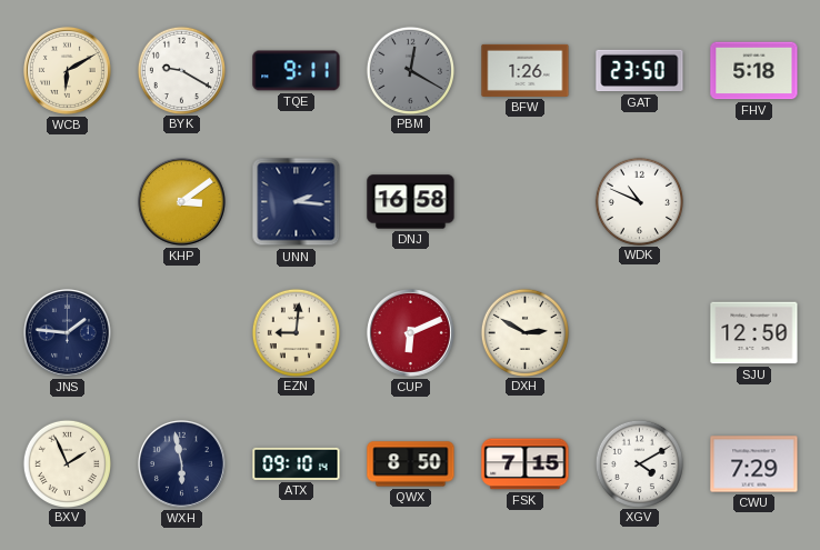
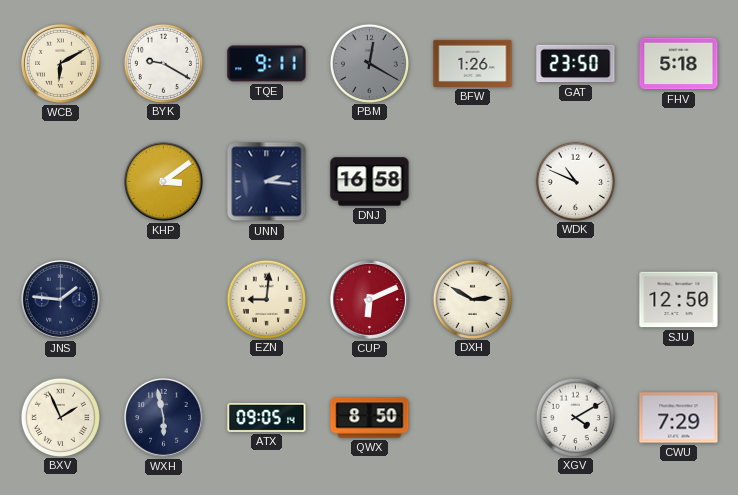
ATX: 09:10 -> 09:05
FSK: 7:15 -> none
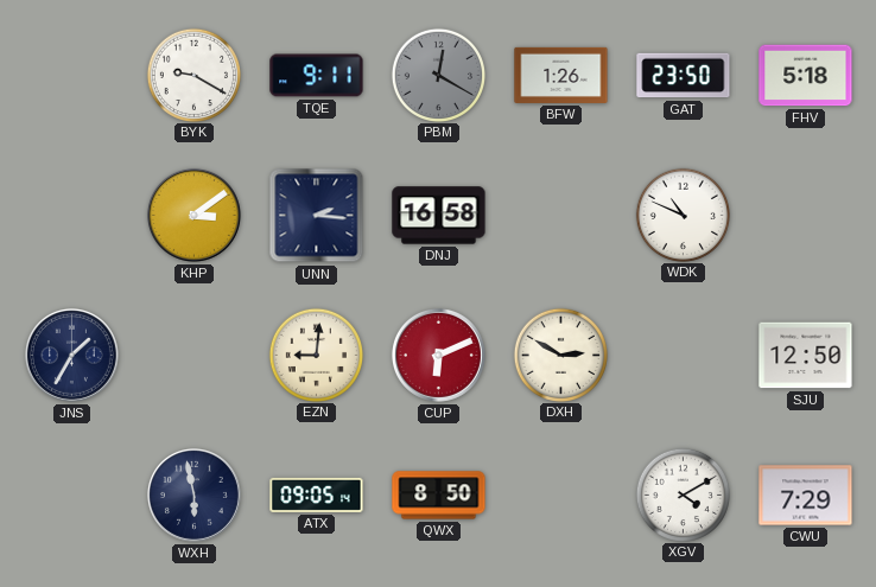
WCB: 6:10 -> none
JNS: 1:46 -> 1:35
BXV: 1:56 -> none
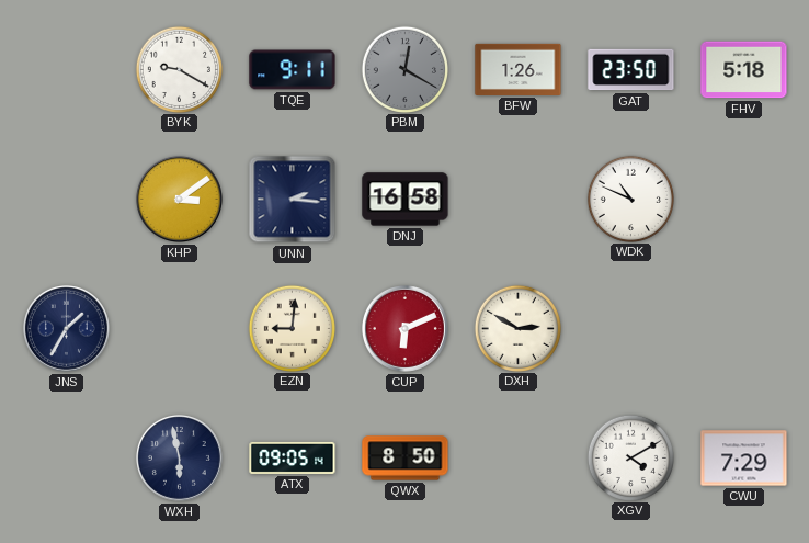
SJU: 12:50 -> none
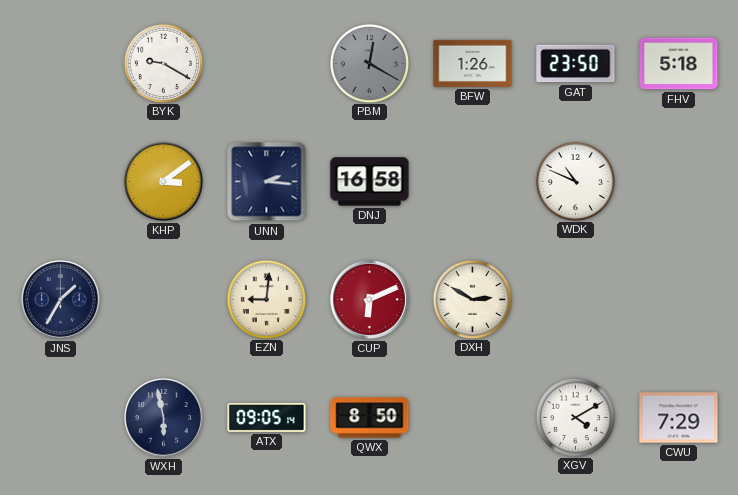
TQE: 9:11 -> none
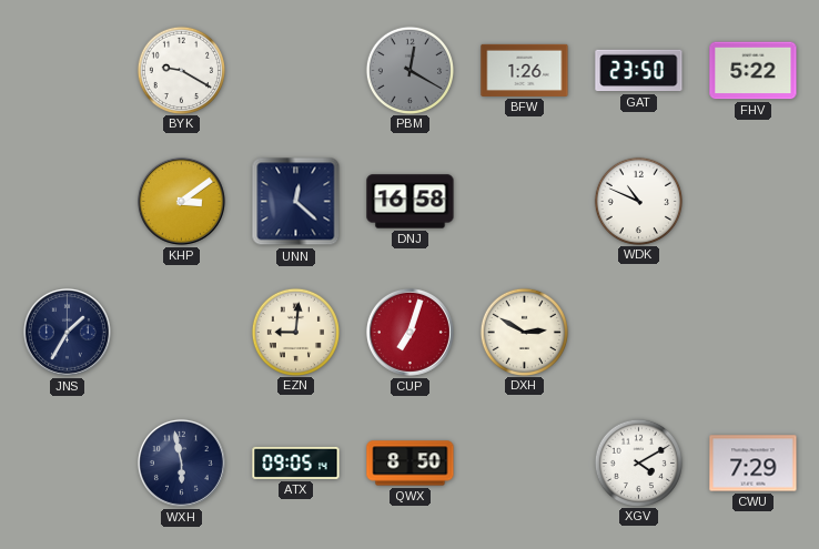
FHV: 5:18 -> 5:22
UNN: 2:16 -> 12:22
CUP: 6:11 -> 7:03
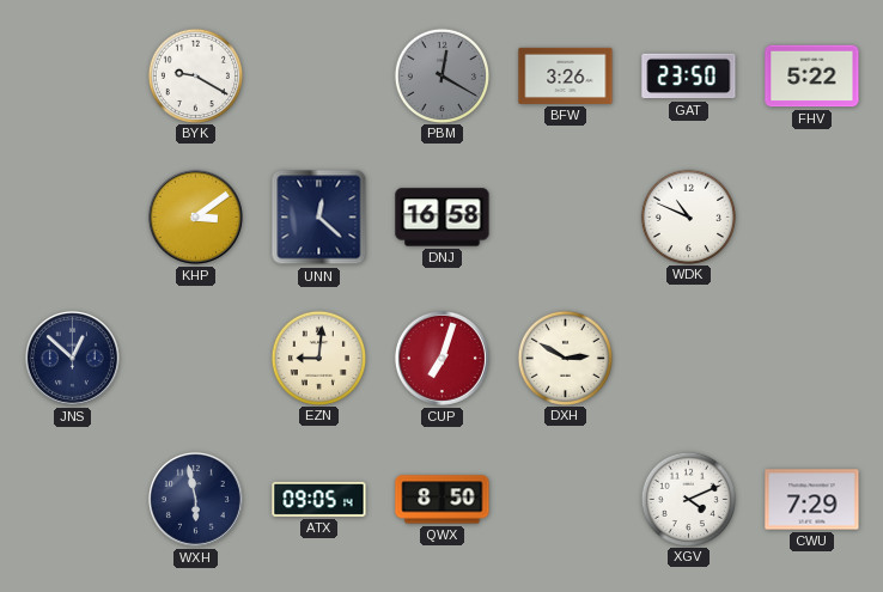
BFW: 1:26 -> 3:26
JNS: 1:35 -> 12:52
XGV: 4:10 -> 4:11
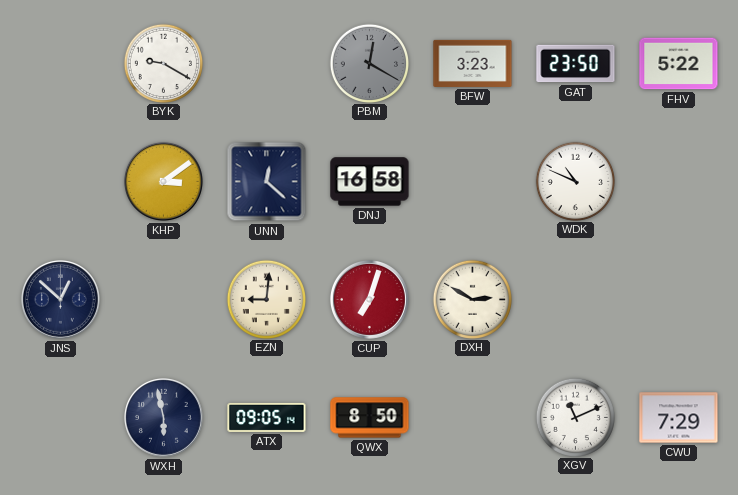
BFW: 3:26 -> 3:23
XGV: 4:11 -> 11:11
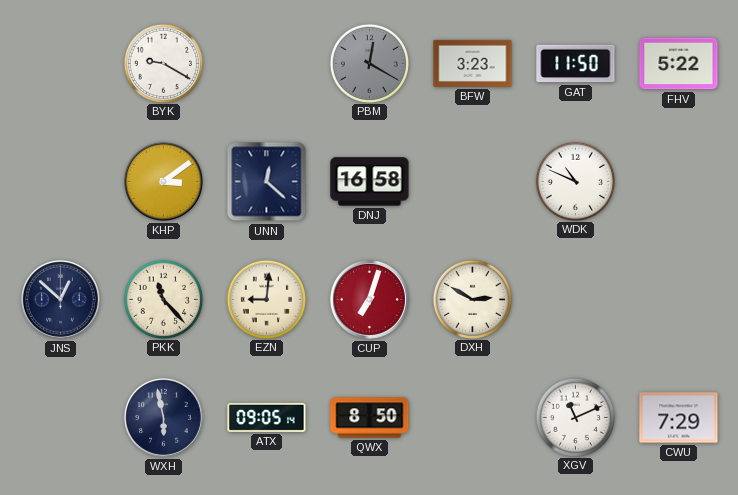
GAT: 23:50 -> 11:50
PKK: none -> 11:23
